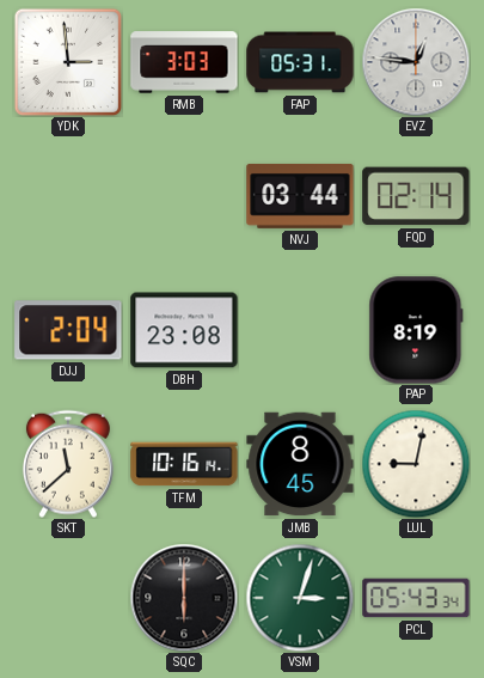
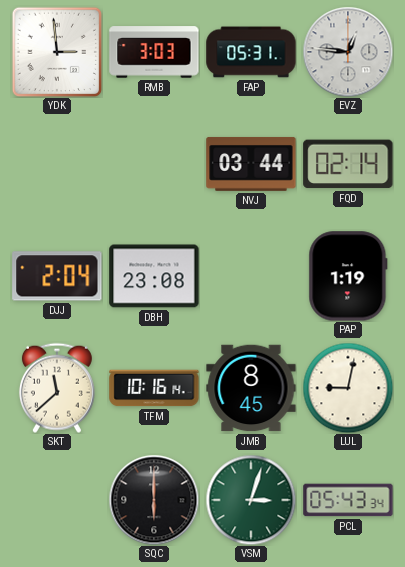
PAP: 8:19 -> 1:19
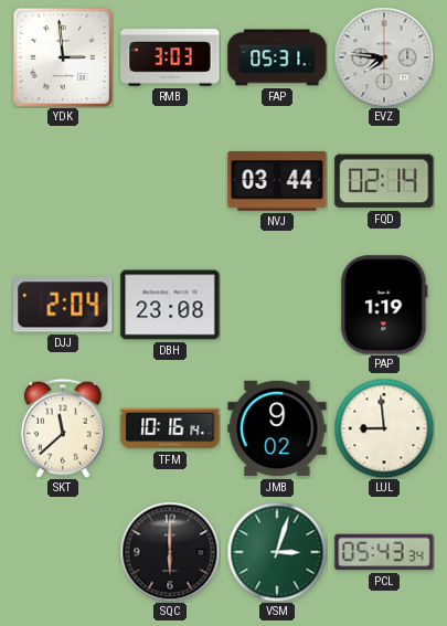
EVZ: 12:46 -> 7:46
JMB: 8:45 -> 9:02
LUL: 9:02 -> 8:59
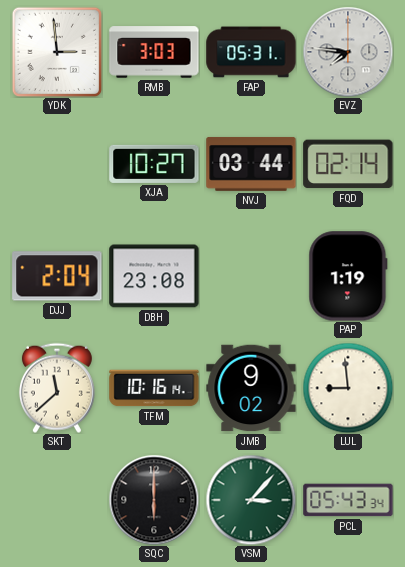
XJA: none -> 10:27
VSM: 3:03 -> 3:07
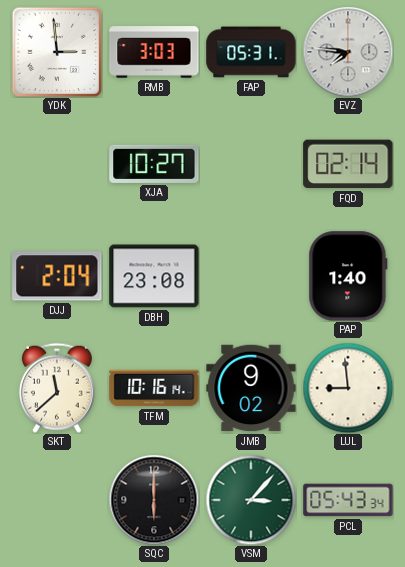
NVJ: 03:44 -> none
PAP: 1:19 -> 1:40
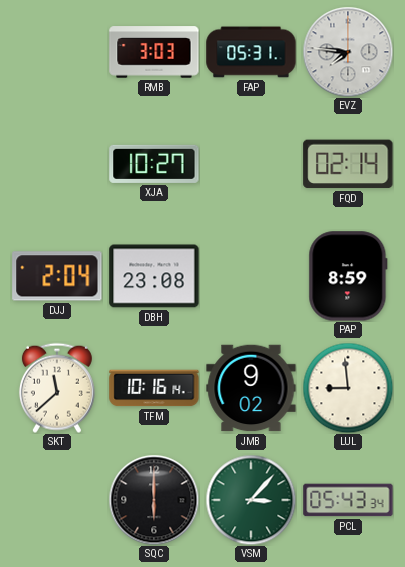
YDK: 2:59 -> none
PAP: 1:40 -> 8:59
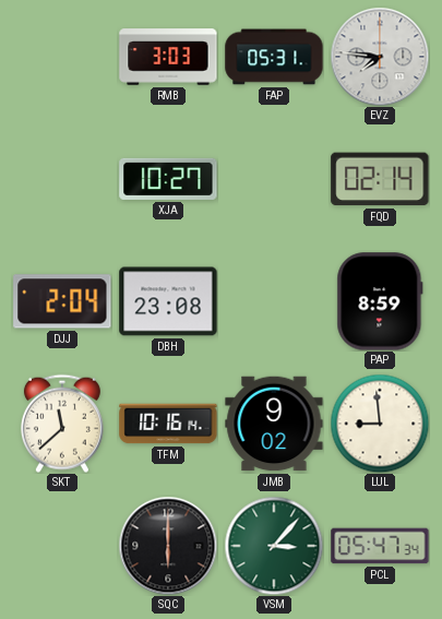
PCL: 05:43 -> 05:47
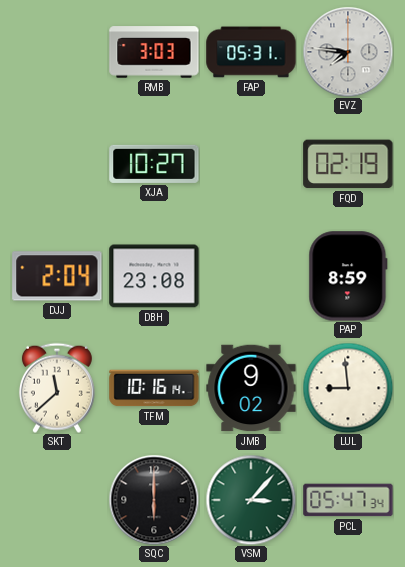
FQD: 02:14 -> 02:19
